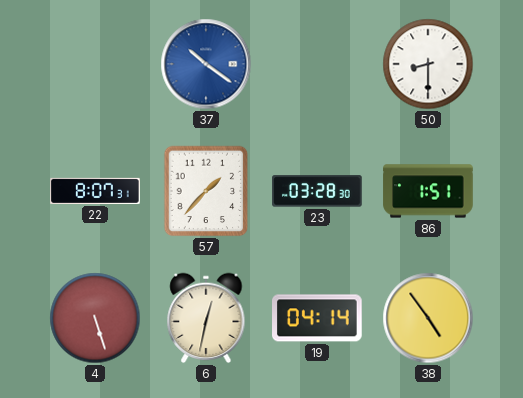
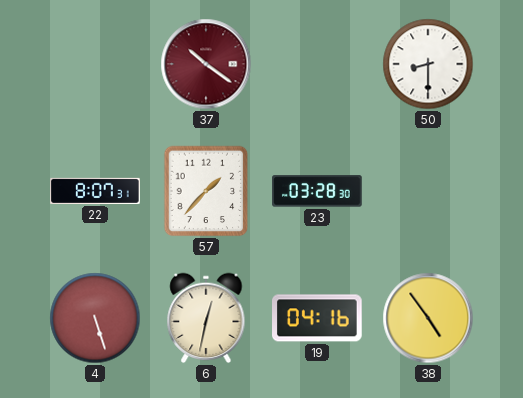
37 dial: blue -> burgundy
86: 1:51 -> none
19: 04:14 -> 04:16
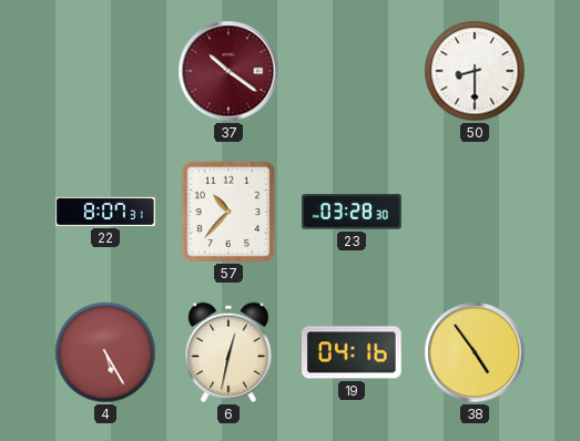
57: 1:37 -> 10:37
4: 5:27 -> 5:25
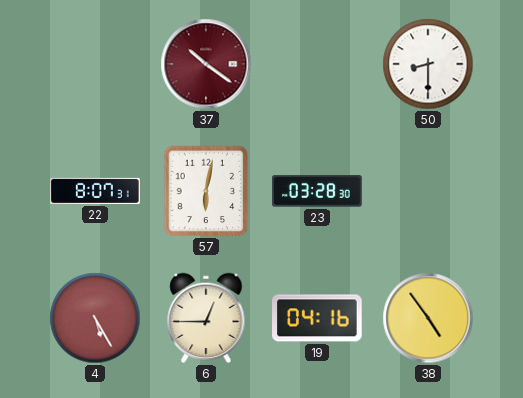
57: 10:37 -> 6:02
6: 12:32 -> 12:45
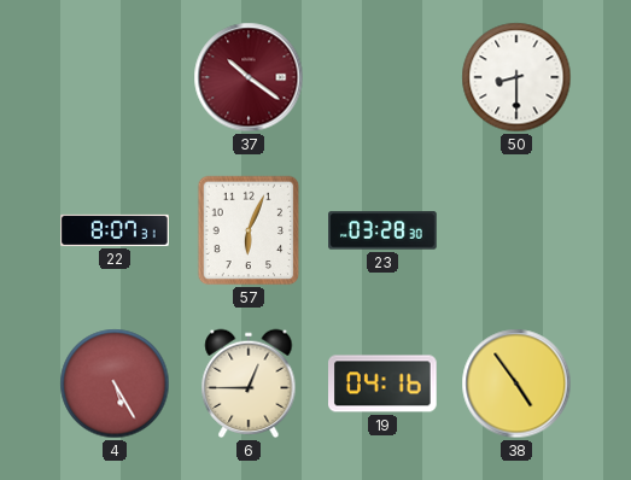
57: 6:02 -> 6:04
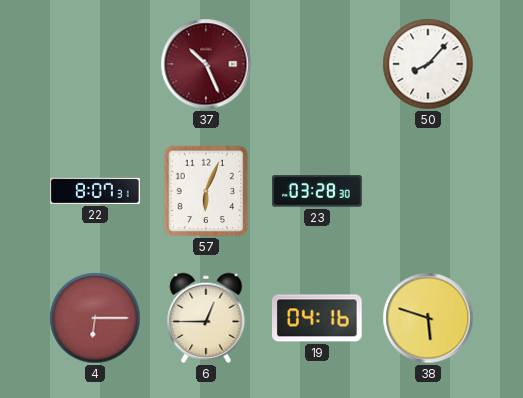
37: 10:21 -> 10:26
50: 8:30 -> 8:07
4: 5:25 -> 6:15
38: 4:54 -> 5:48
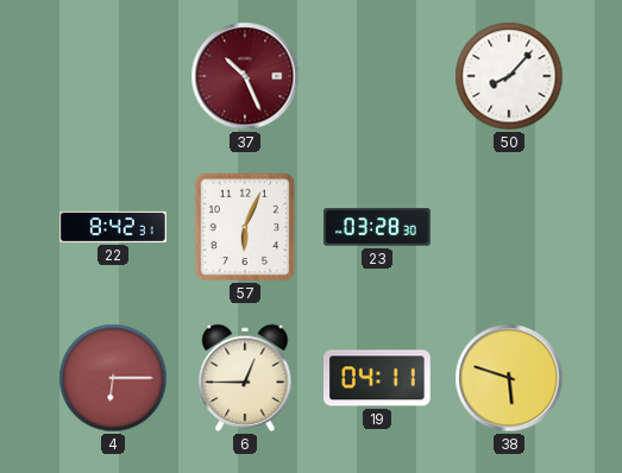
22: 8:07 -> 8:42
19: 04:16 -> 04:11
